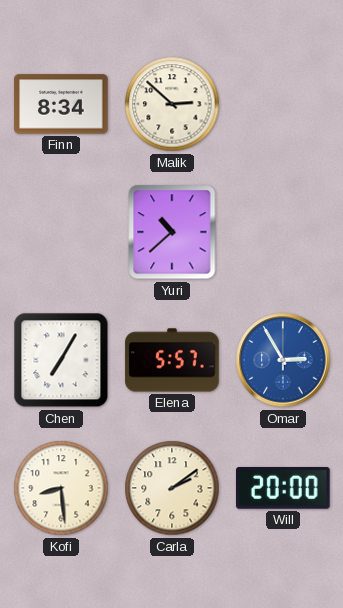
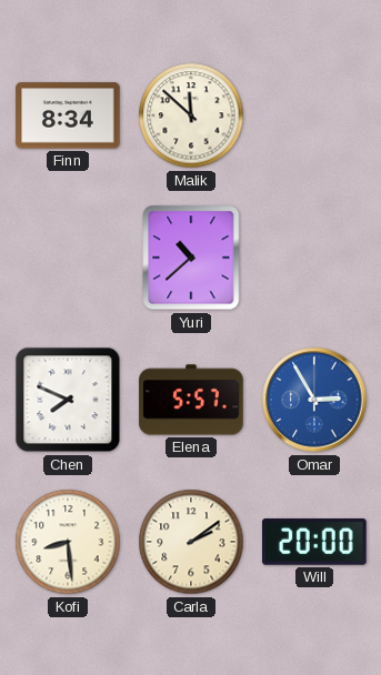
Malik: 2:52 -> 11:52
Chen: 7:05 -> 7:49
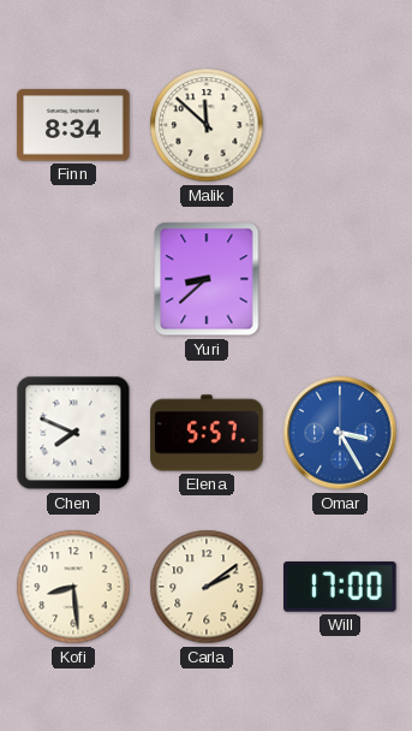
Yuri: 10:38 -> 8:38
Omar: 2:55 -> 3:25
Will: 20:00 -> 17:00
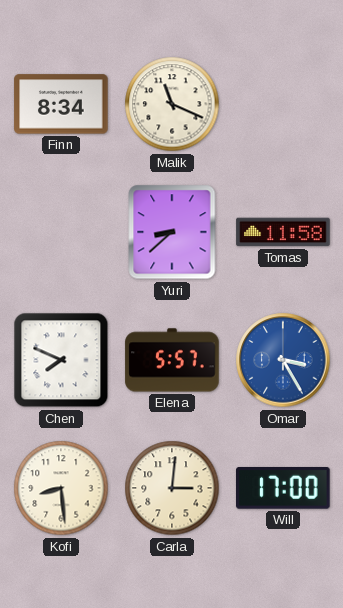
Malik: 11:52 -> 11:19
Tomas: none -> 11:58
Carla: 2:09 -> 3:01
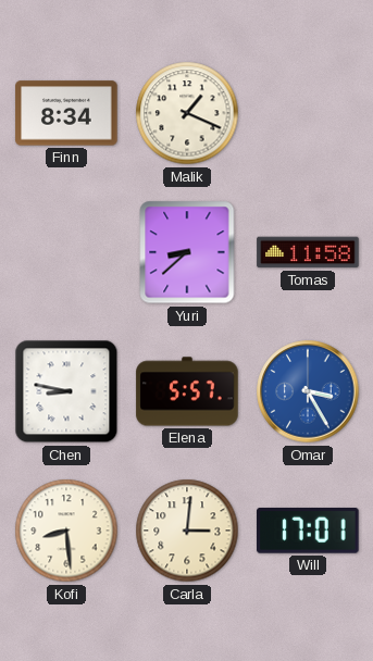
Malik: 11:19 -> 1:19
Chen: 7:49 -> 8:47
Will: 17:00 -> 17:01
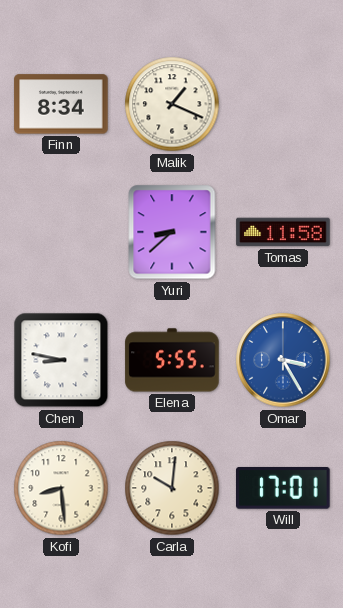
Elena: 5:57 -> 5:55
Carla: 3:01 -> 10:01
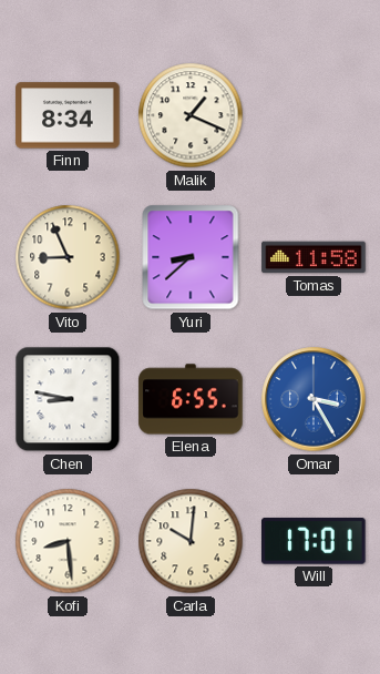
Vito: none -> 8:56
Elena: 5:55 -> 6:55
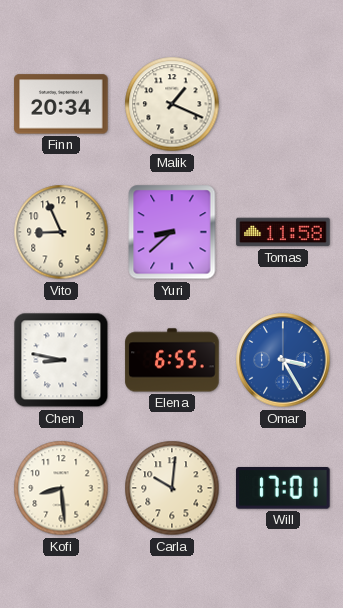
Finn: 8:34 -> 20:34
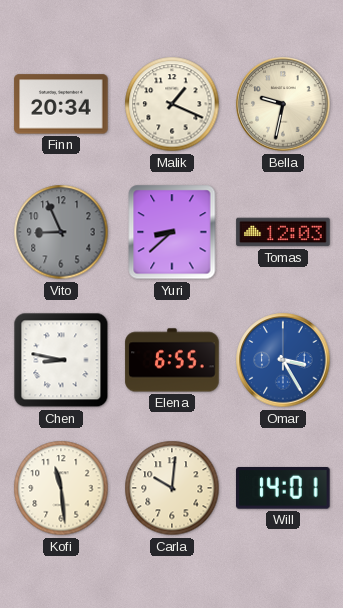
Bella: none -> 9:32
Vito dial: cream -> grey
Tomas: 11:58 -> 12:03
Kofi: 8:29 -> 11:29
Will: 17:01 -> 14:01
